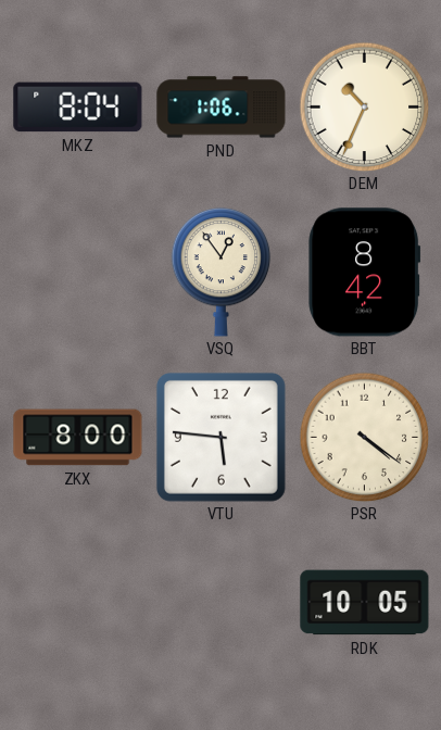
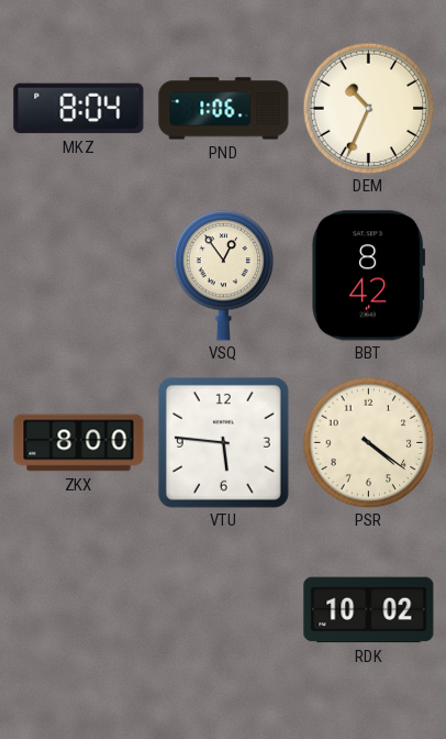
RDK: 10:05 -> 10:02
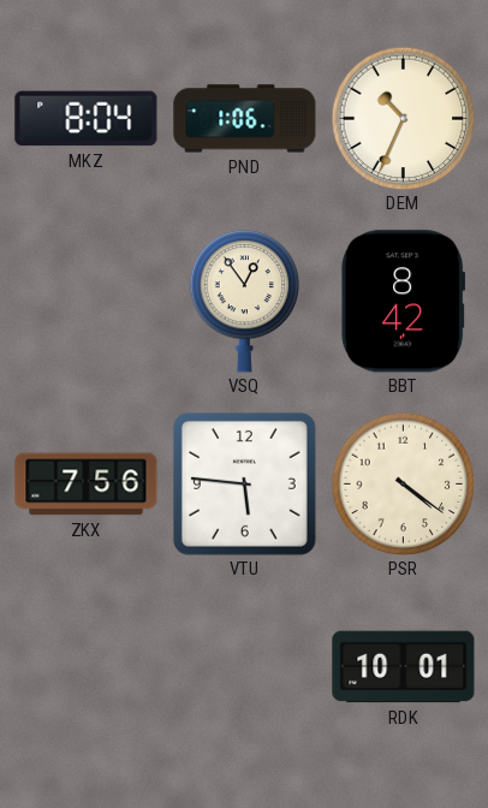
ZKX: 8:00 -> 7:56
RDK: 10:02 -> 10:01
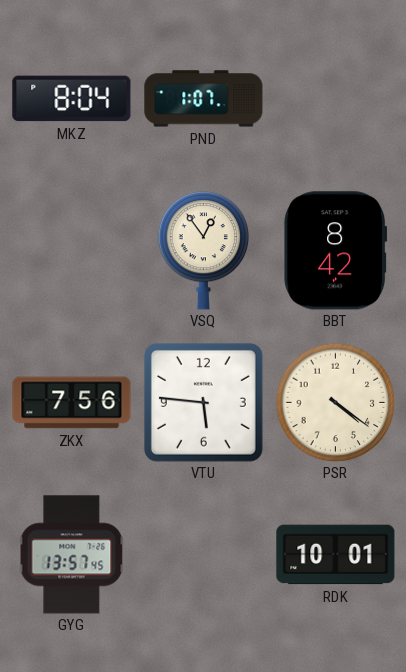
PND: 1:06 -> 1:07
DEM: 10:34 -> none
GYG: none -> 13:57
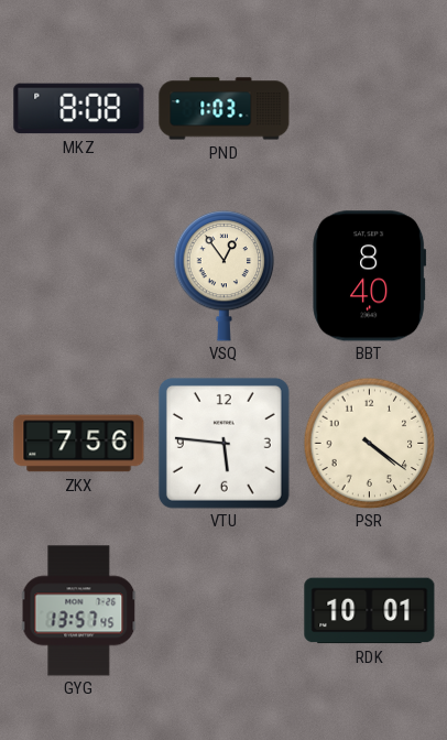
MKZ: 8:04 -> 8:08
PND: 1:07 -> 1:03
BBT: 8:42 -> 8:40
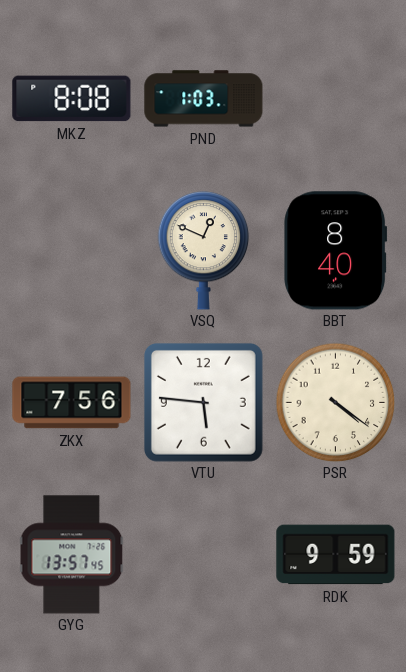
VSQ: 12:54 -> 12:49
RDK: 10:01 -> 9:59
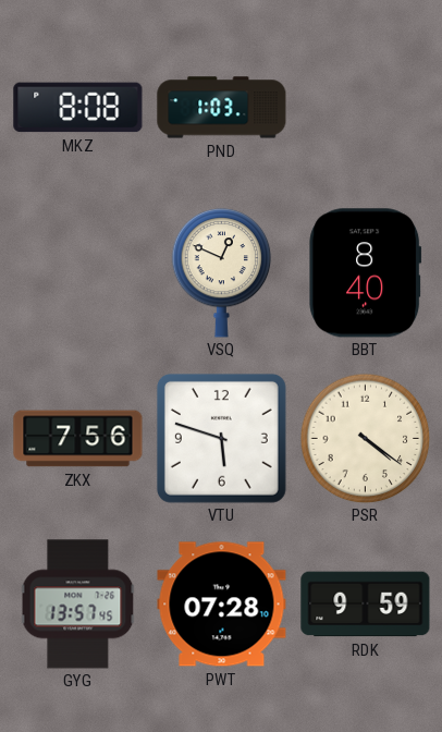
VTU: 5:46 -> 5:48
PWT: none -> 07:28
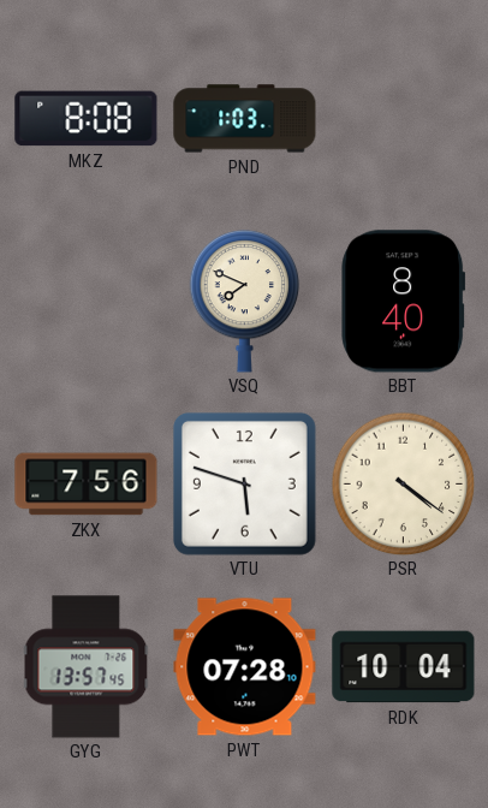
VSQ: 12:49 -> 7:49
RDK: 9:59 -> 10:04
